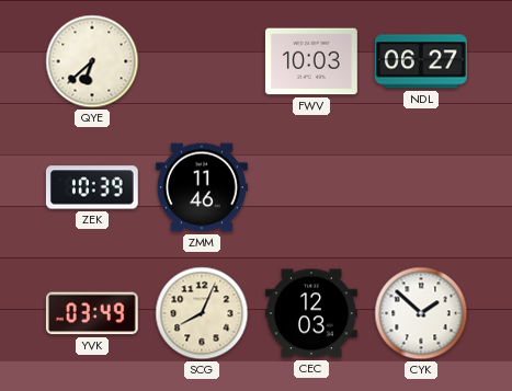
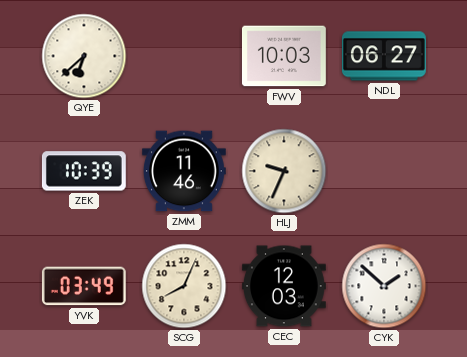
HLJ: none -> 9:34
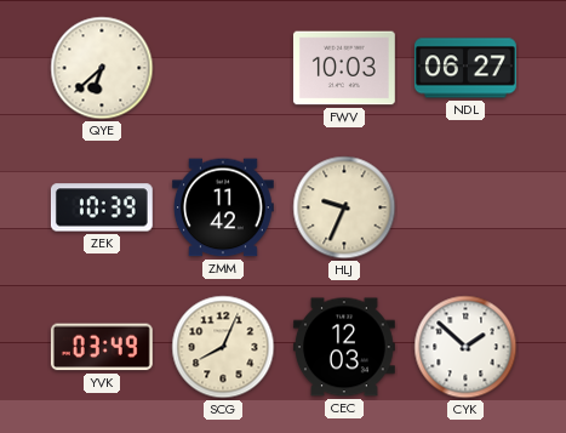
ZMM: 11:46 -> 11:42
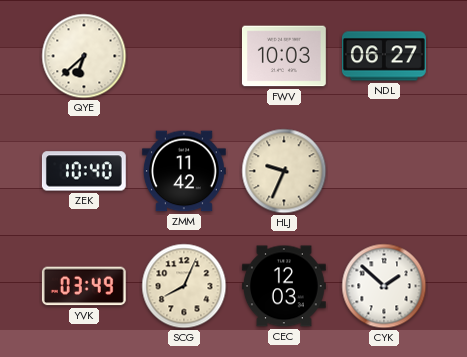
ZEK: 10:39 -> 10:40
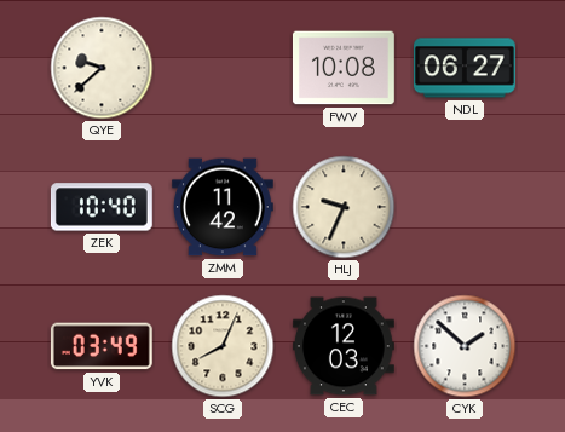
QYE: 6:38 -> 9:38
FWV: 10:03 -> 10:08
